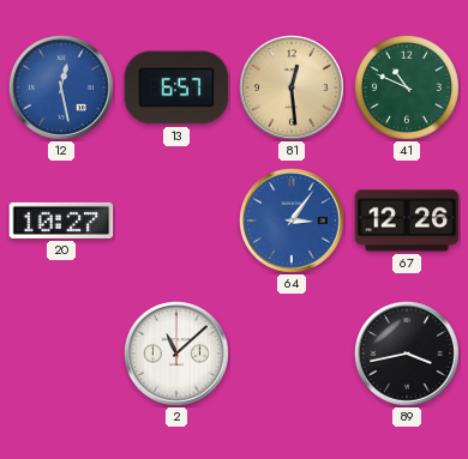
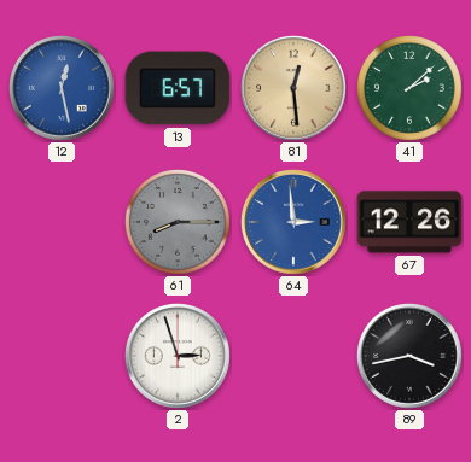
41: 10:49 -> 2:08
20: 10:27 -> none
61: none -> 8:15
64: 3:06 -> 2:59
2: 11:08 -> 2:57
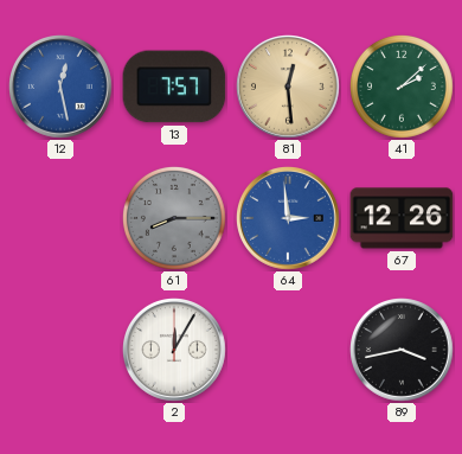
13: 6:57 -> 7:57
2: 2:57 -> 12:05
